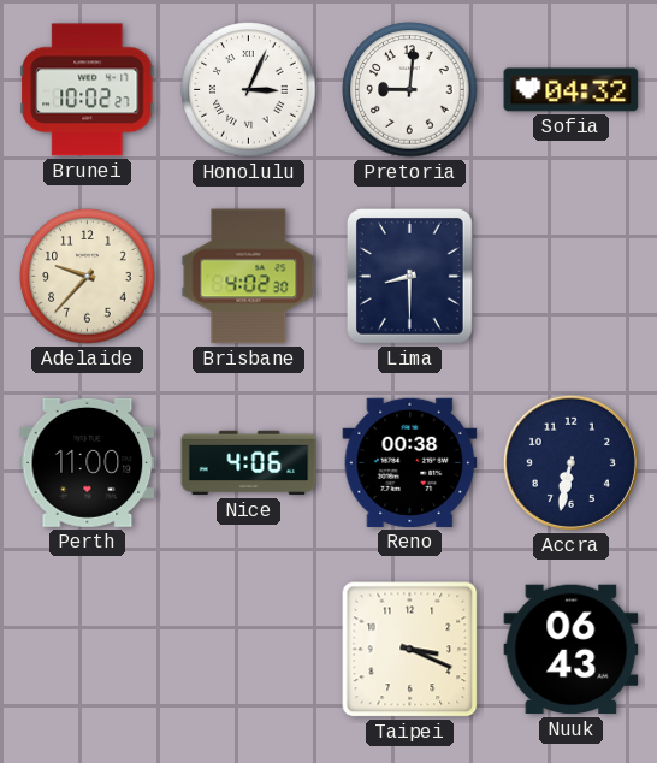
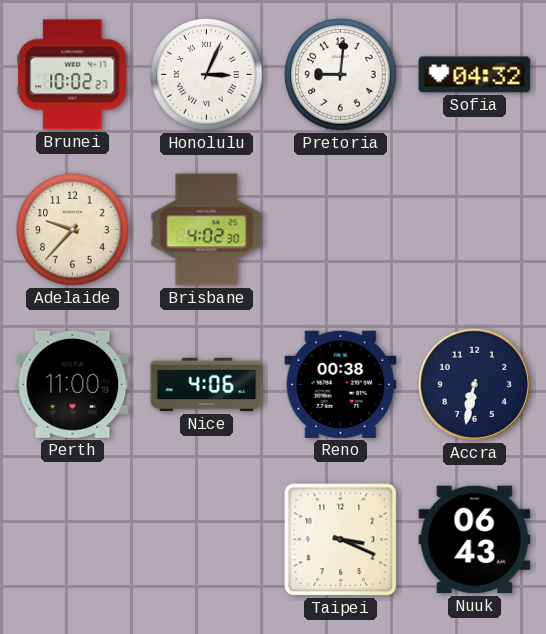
Lima: 8:30 -> none
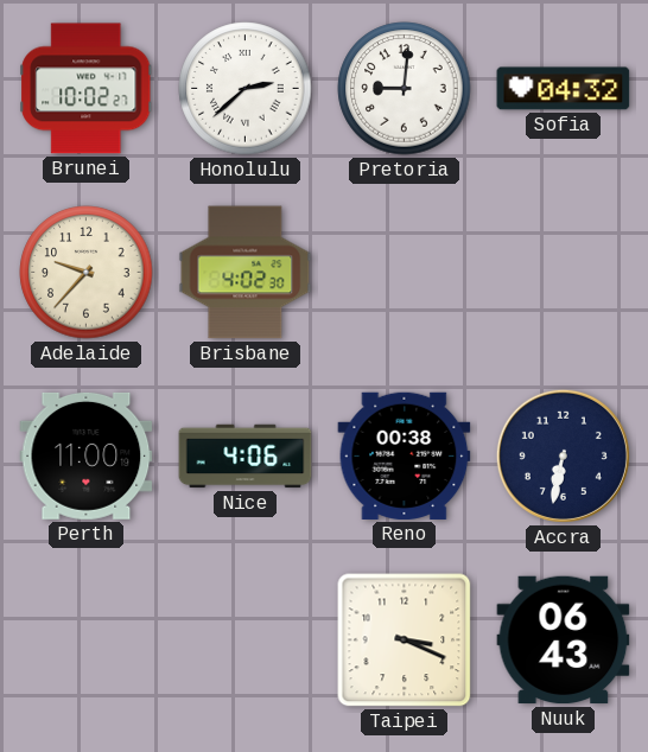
Honolulu: 3:04 -> 2:38
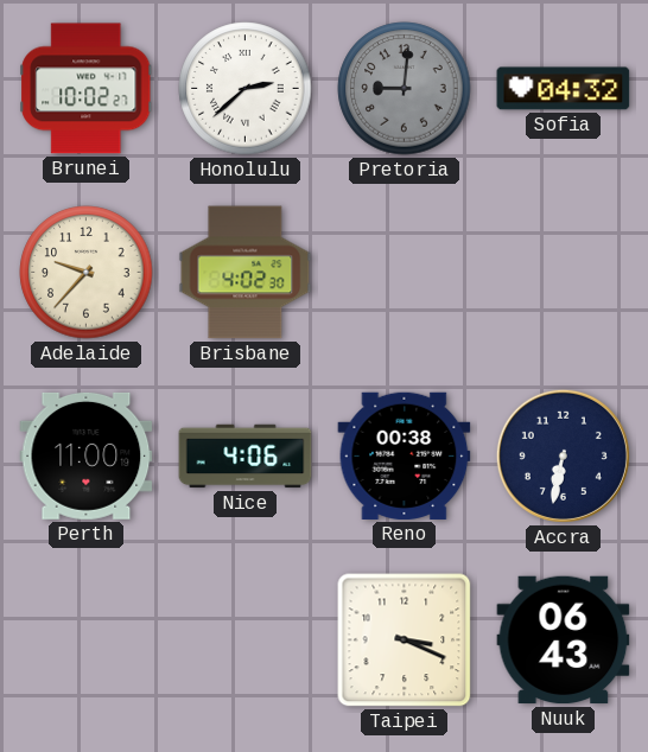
Pretoria dial: white -> grey
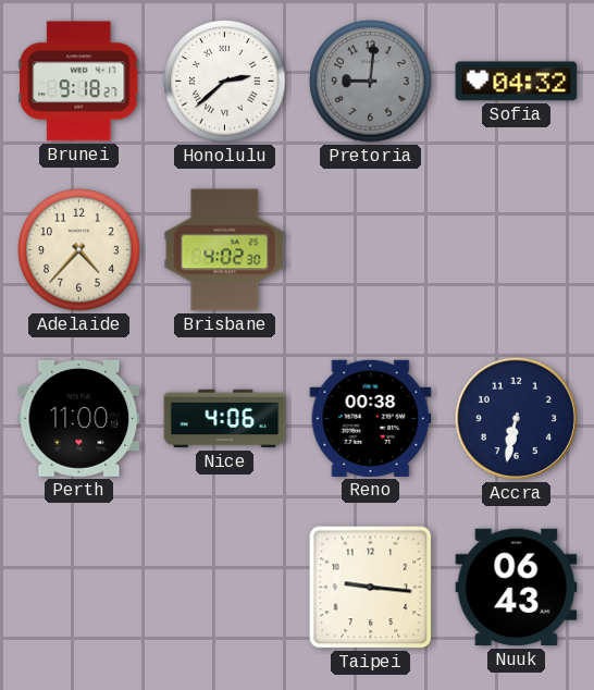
Brunei: 10:02 -> 9:18
Adelaide: 9:37 -> 4:37
Taipei: 3:19 -> 9:16
